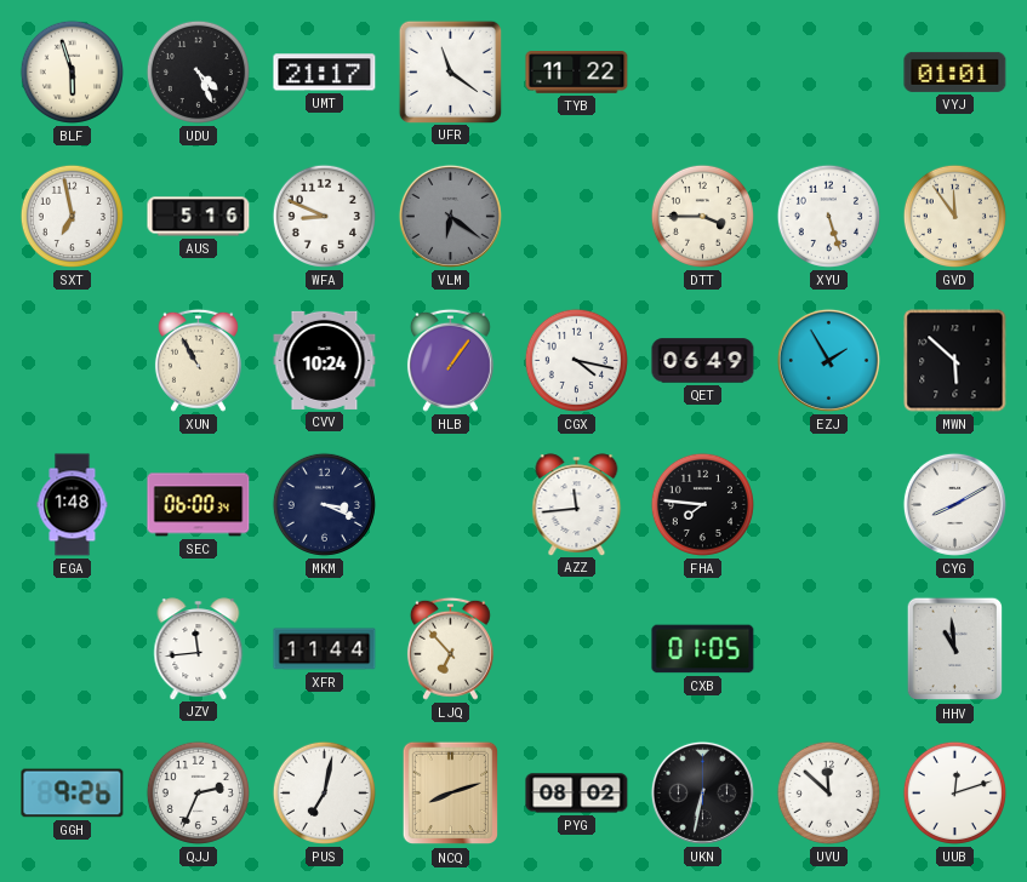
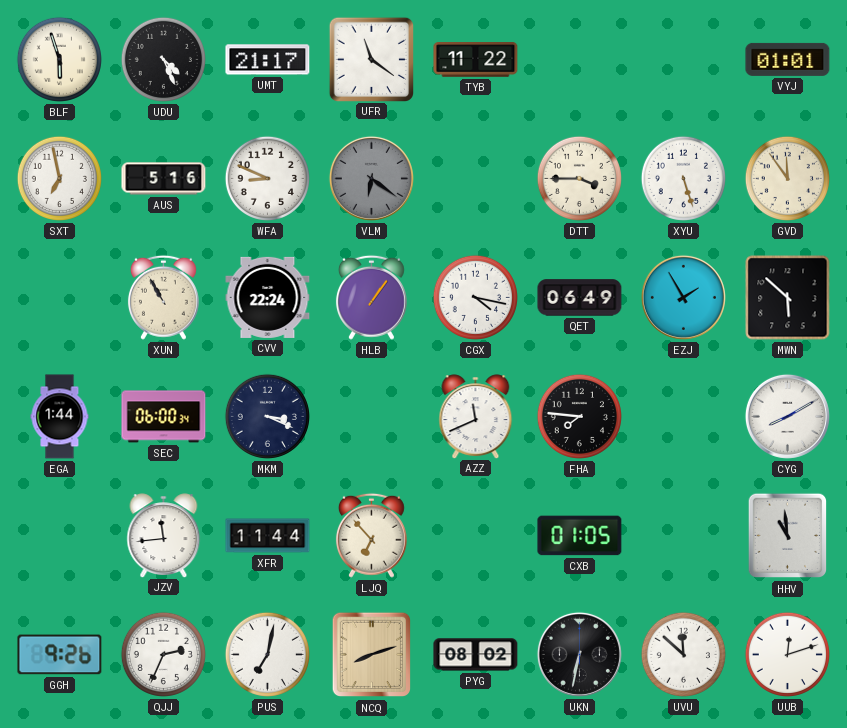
CVV: 10:24 -> 22:24
EGA: 1:48 -> 1:44
AZZ: 11:44 -> 11:41
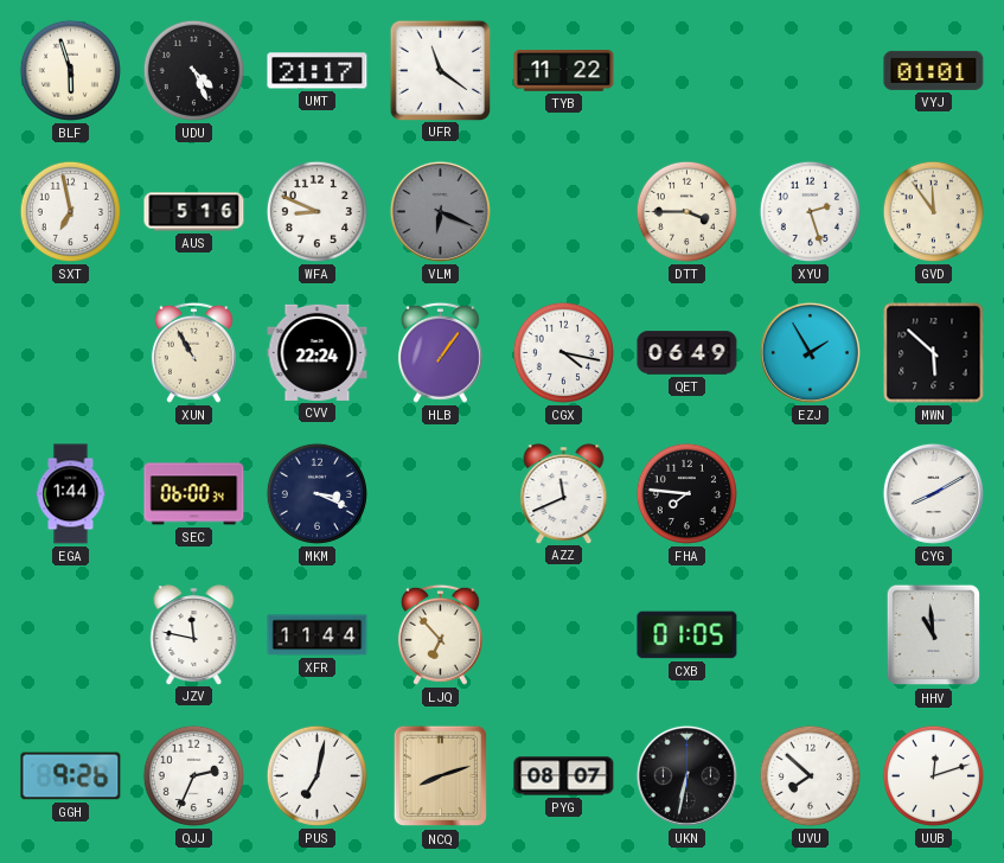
VLM: 6:21 -> 6:19
XYU: 5:27 -> 2:27
JZV: 11:44 -> 11:47
PYG: 08:02 -> 08:07
UVU: 11:52 -> 7:52
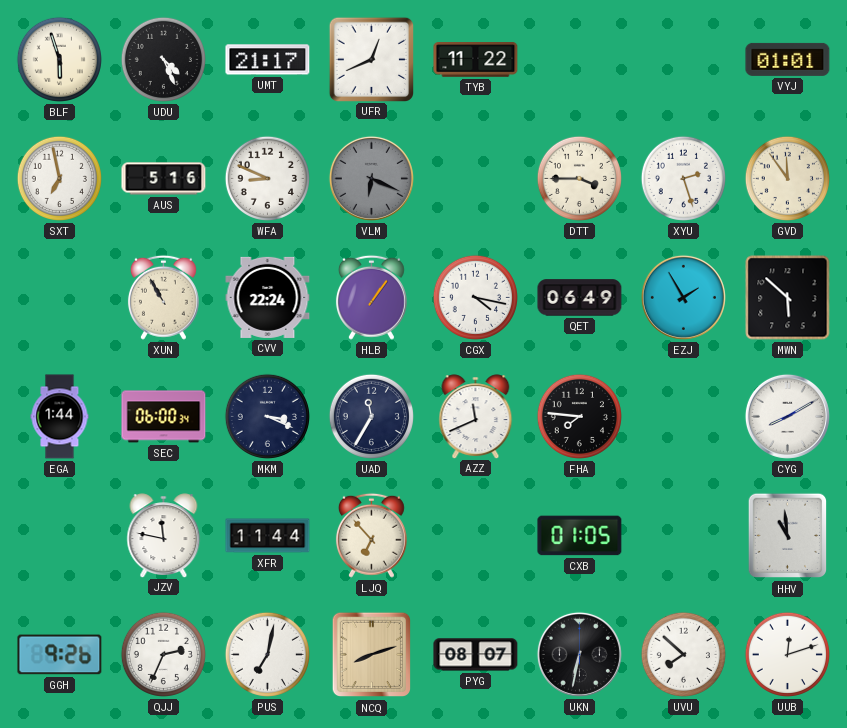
UFR: 11:21 -> 12:41
UAD: none -> 11:35
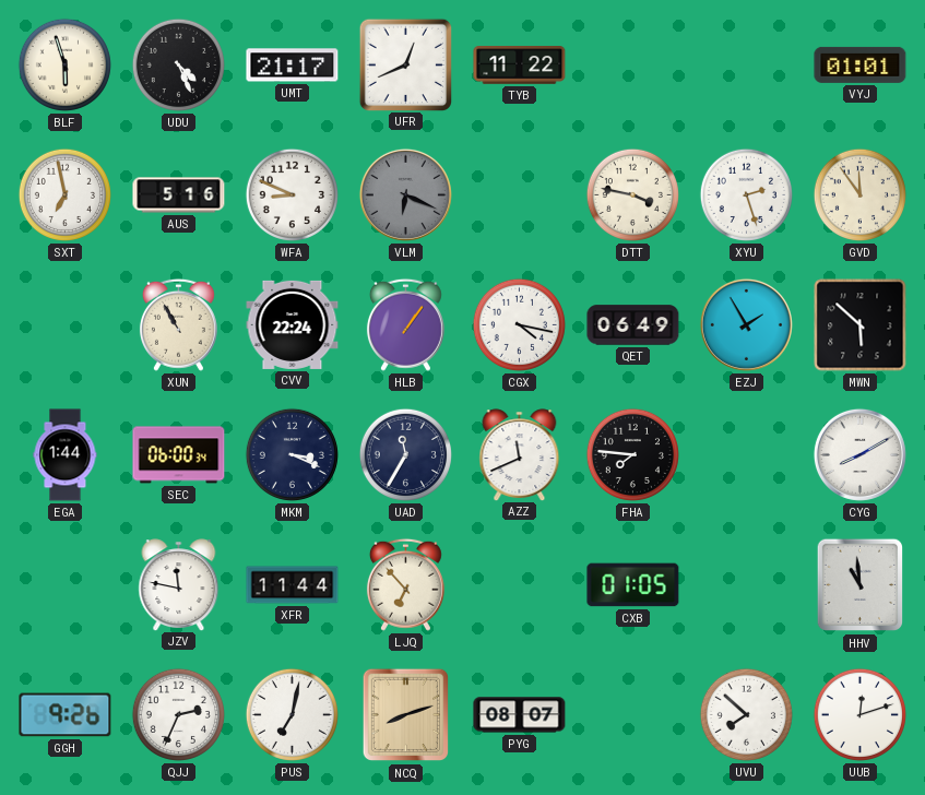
DTT: 3:45 -> 3:47
UKN: 6:32 -> none
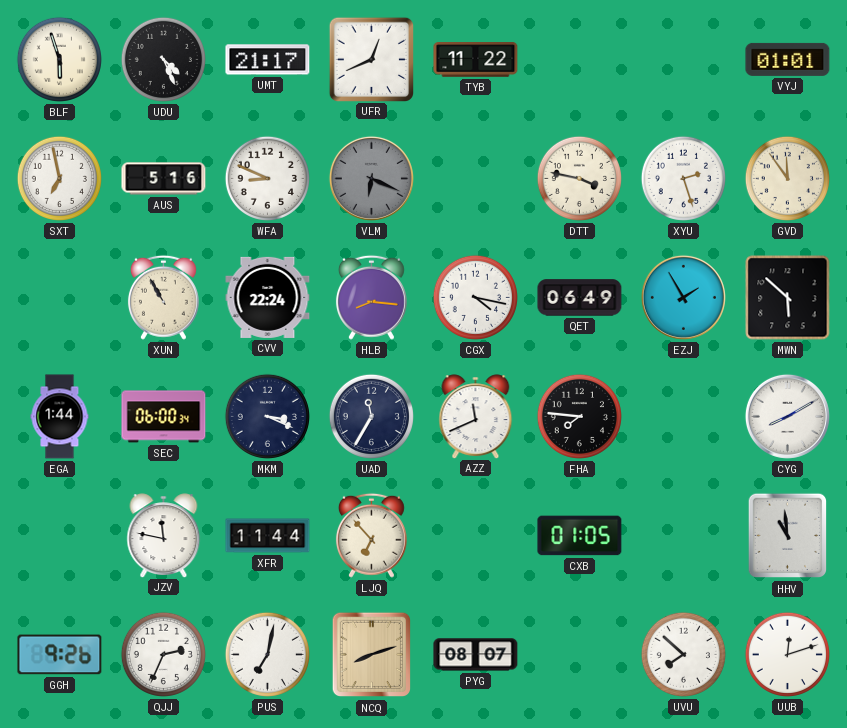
HLB: 1:06 -> 8:16
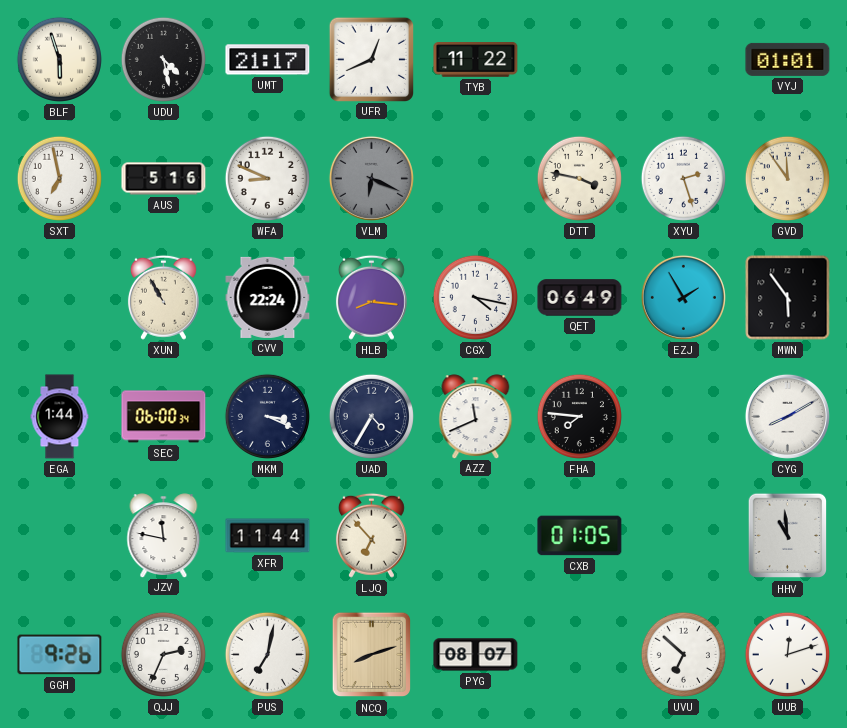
UDU: 4:26 -> 4:28
MWN: 5:52 -> 5:54
UAD: 11:35 -> 4:35
UVU: 7:52 -> 6:52
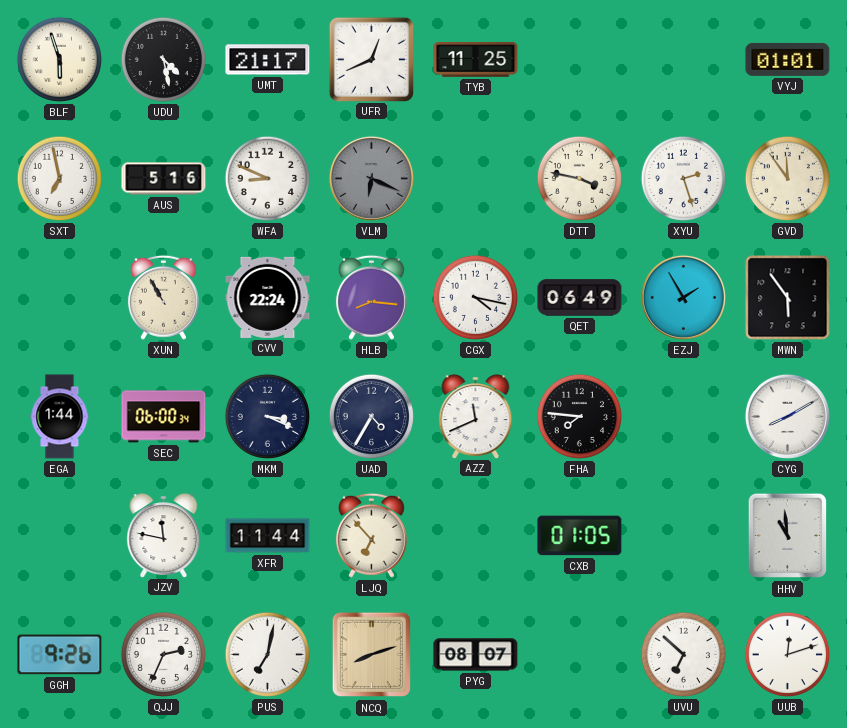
TYB: 11:22 -> 11:25
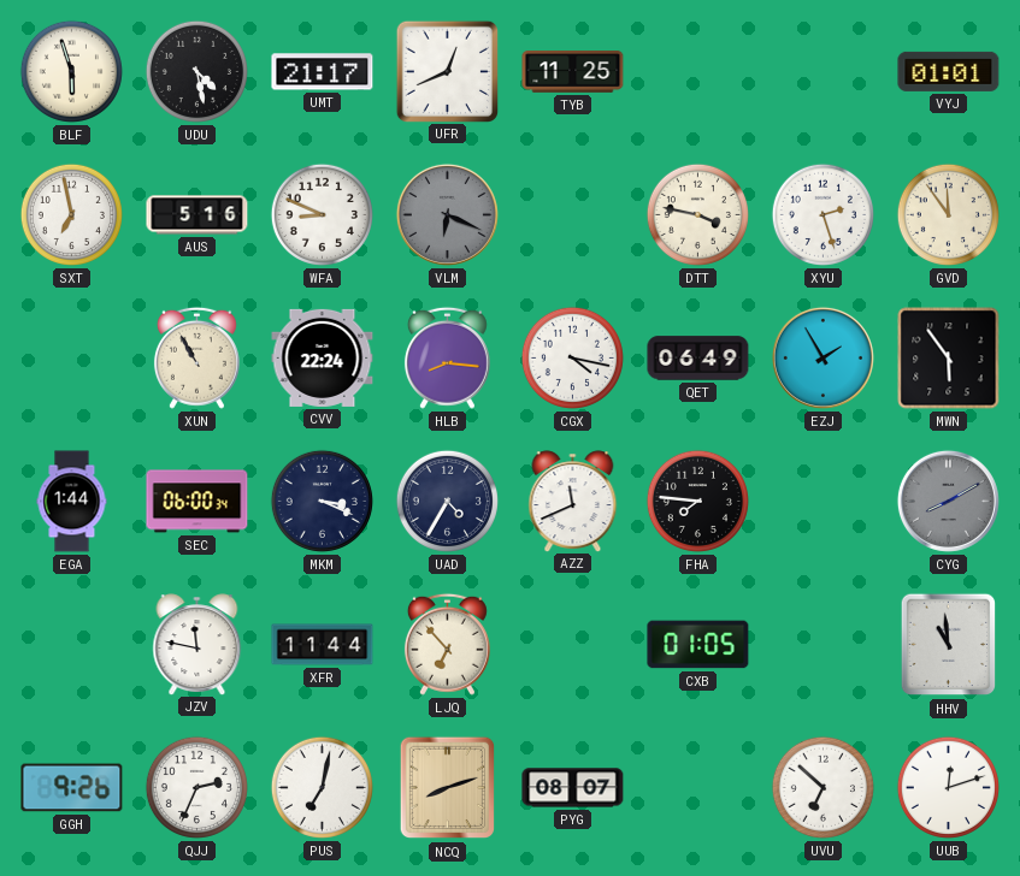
CYG dial: white -> grey
